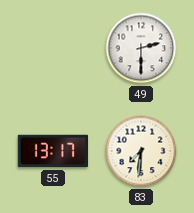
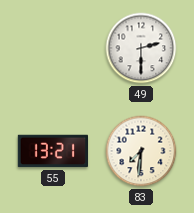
55: 13:17 -> 13:21
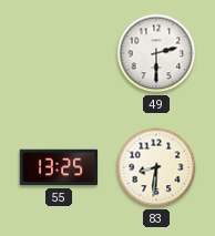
55: 13:21 -> 13:25
83: 7:31 -> 8:31
